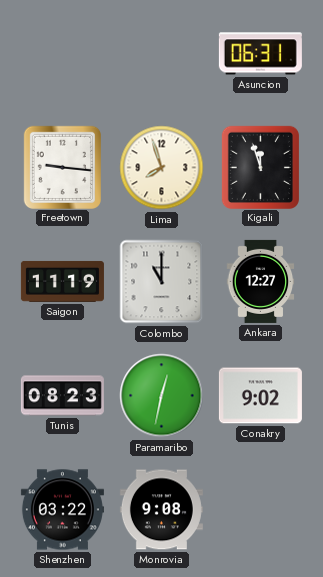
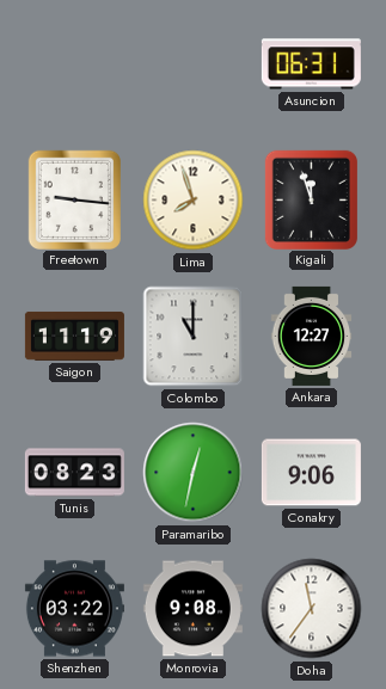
Conakry: 9:02 -> 9:06
Doha: none -> 11:36
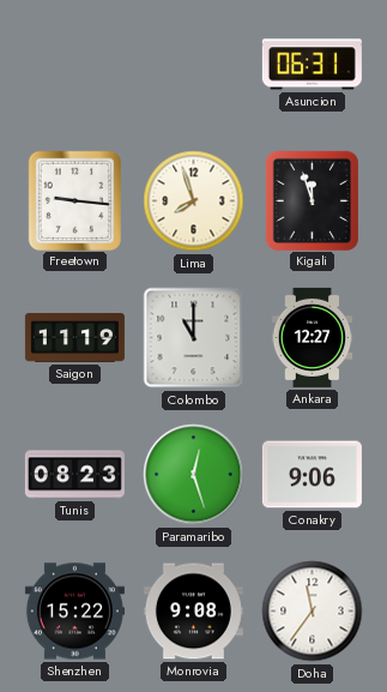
Paramaribo: 12:32 -> 12:27
Shenzhen: 03:22 -> 15:22
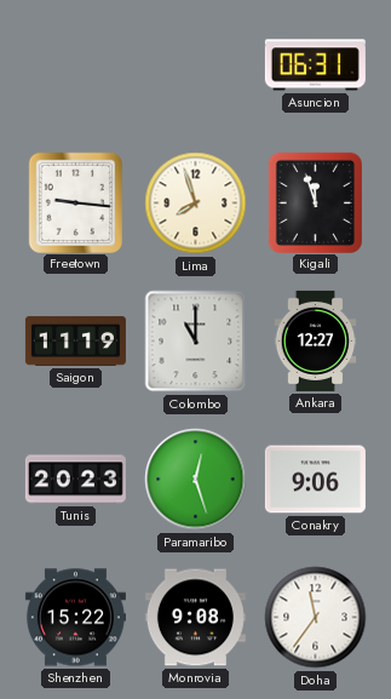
Tunis: 08:23 -> 20:23
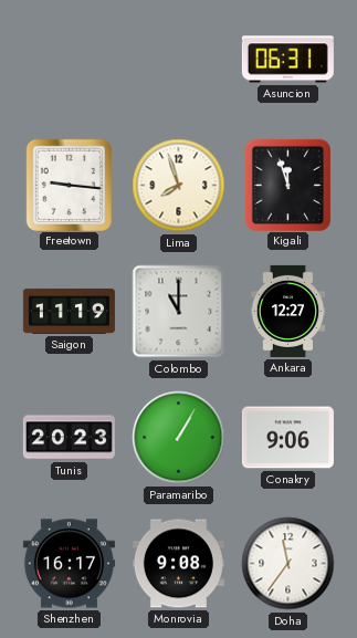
Paramaribo: 12:27 -> 1:05
Shenzhen: 15:22 -> 16:17
